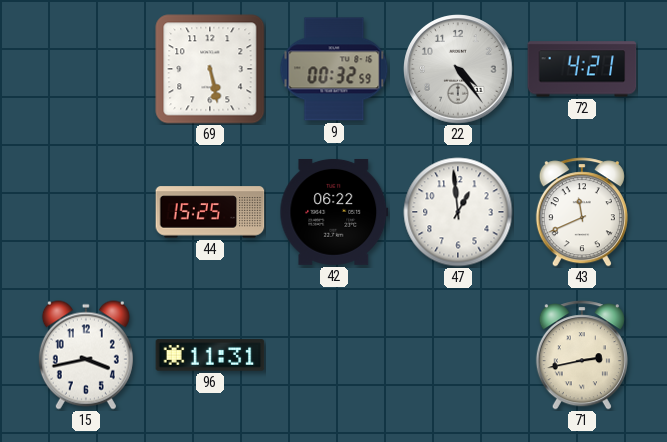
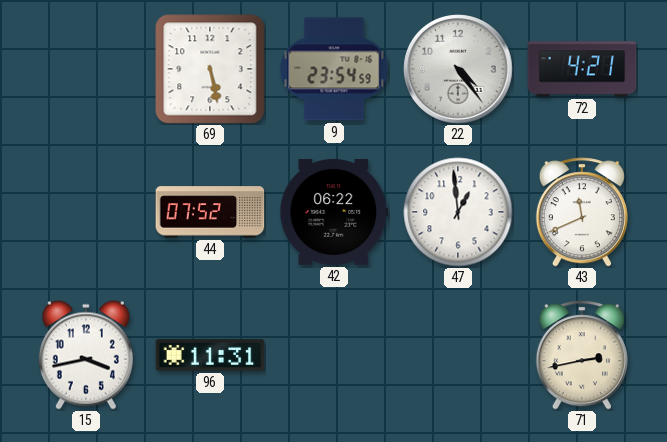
9: 00:32 -> 23:54
44: 15:25 -> 07:52
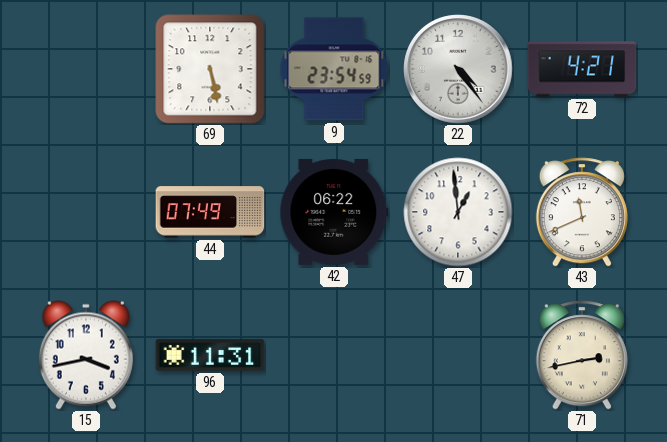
44: 07:52 -> 07:49
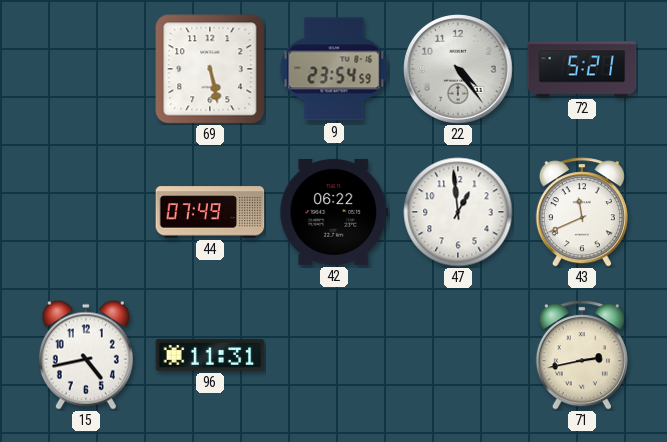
72: 4:21 -> 5:21
15: 3:43 -> 4:43
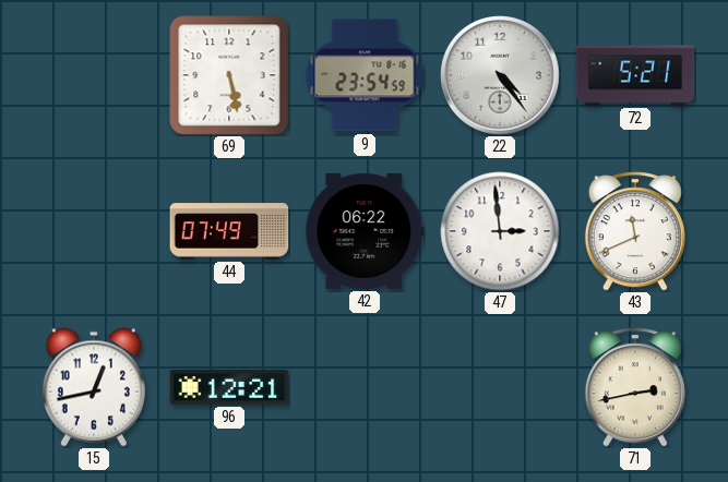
47: 12:59 -> 2:59
15: 4:43 -> 12:43
96: 11:31 -> 12:21
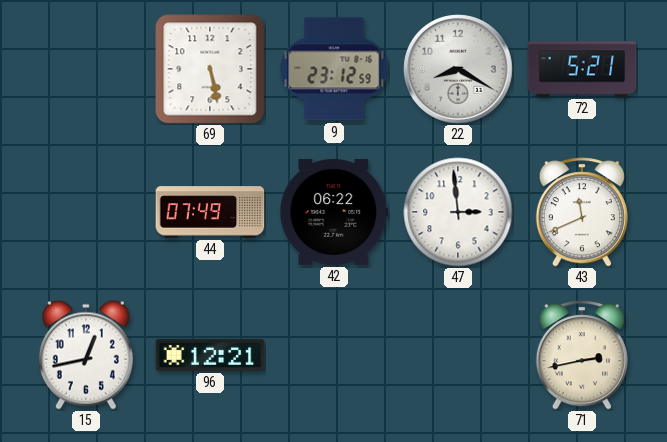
9: 23:54 -> 23:12
22: 4:24 -> 8:20
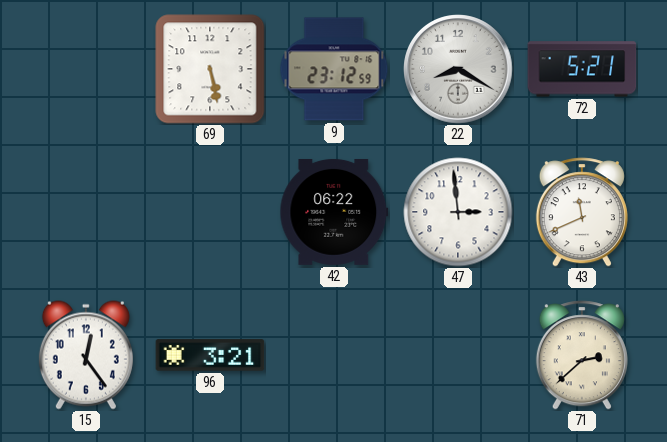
44: 07:49 -> none
15: 12:43 -> 12:24
96: 12:21 -> 3:21
71: 2:43 -> 2:38
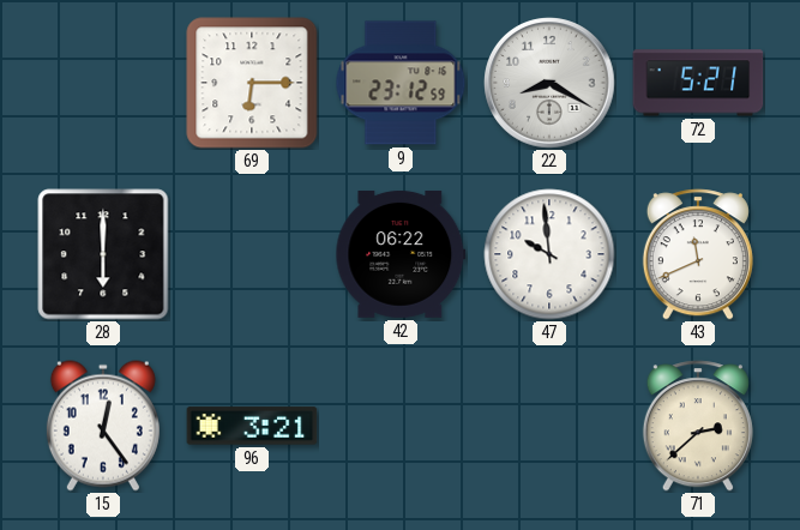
69: 5:28 -> 6:15
28: none -> 6:00
47: 2:59 -> 9:59
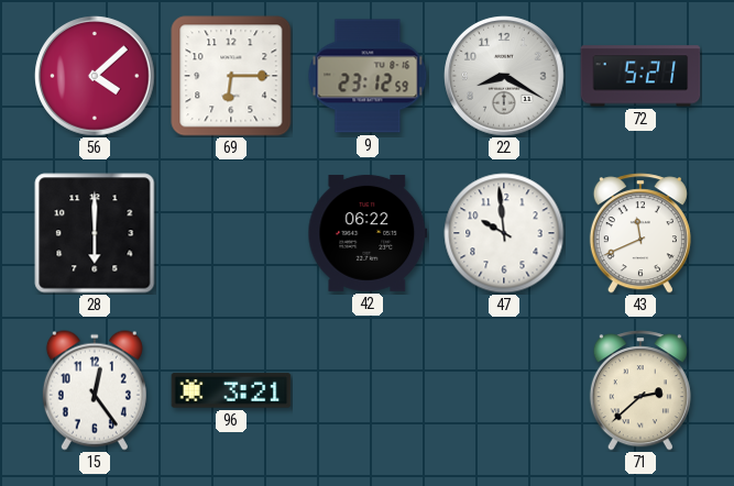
56: none -> 4:08
